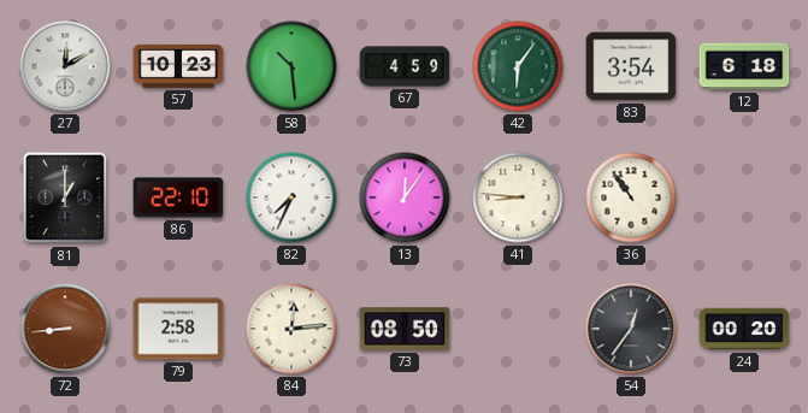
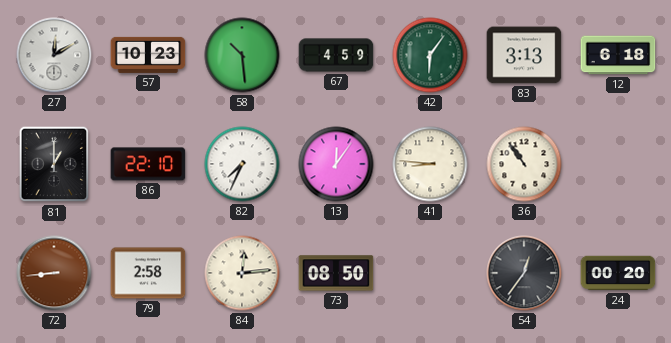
83: 3:54 -> 3:13
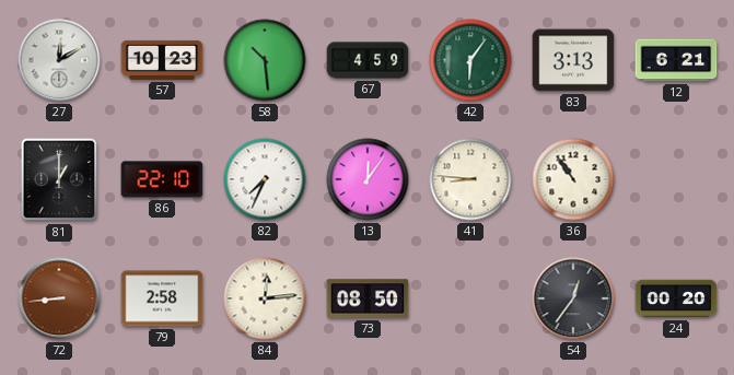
12: 6:18 -> 6:21
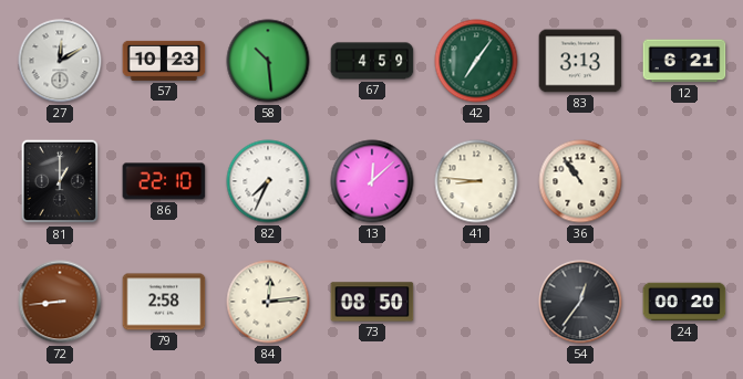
42: 6:06 -> 7:06
13: 12:06 -> 12:08
